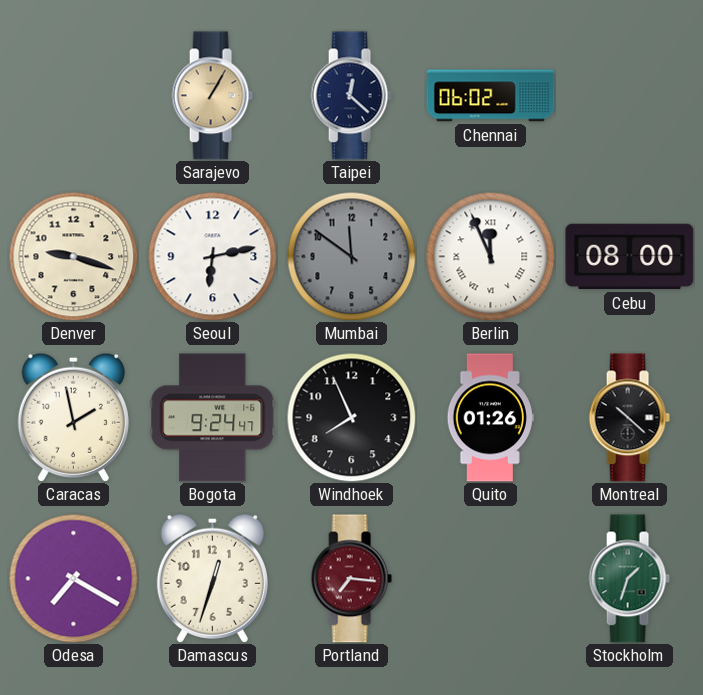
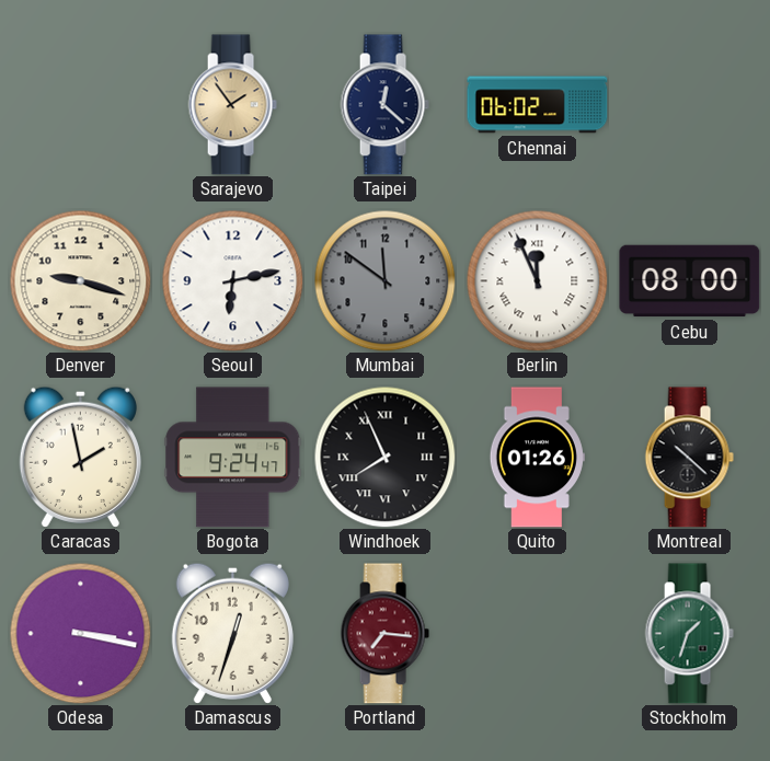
Sarajevo: 1:05 -> 1:54
Windhoek numerals: Arabic -> Roman
Odesa: 7:20 -> 3:17
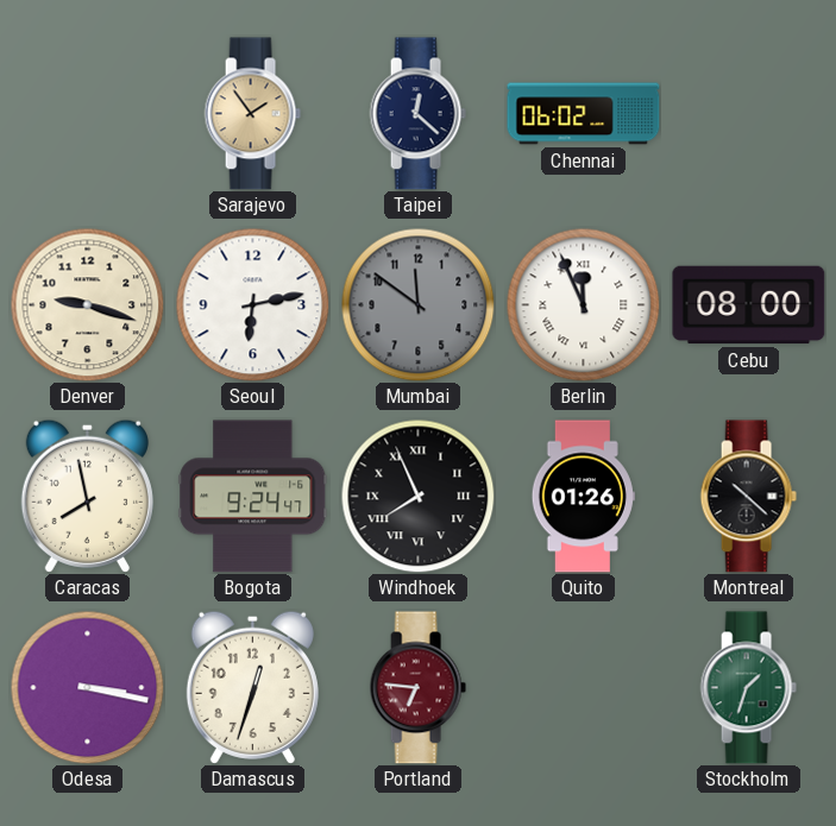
Caracas: 1:58 -> 7:58
Portland: 7:16 -> 6:46
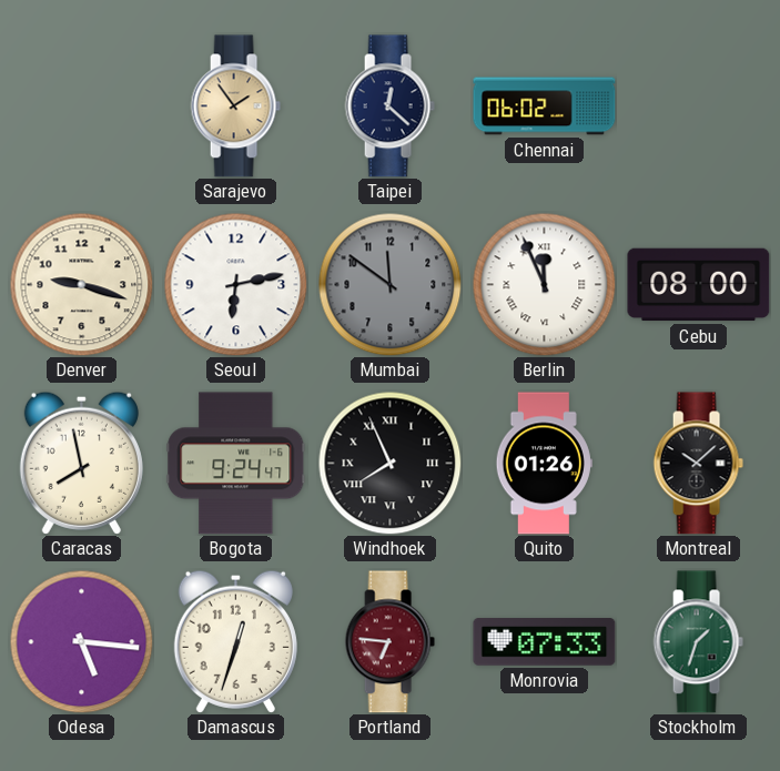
Montreal: 10:22 -> 10:08
Odesa: 3:17 -> 5:16
Monrovia: none -> 07:33
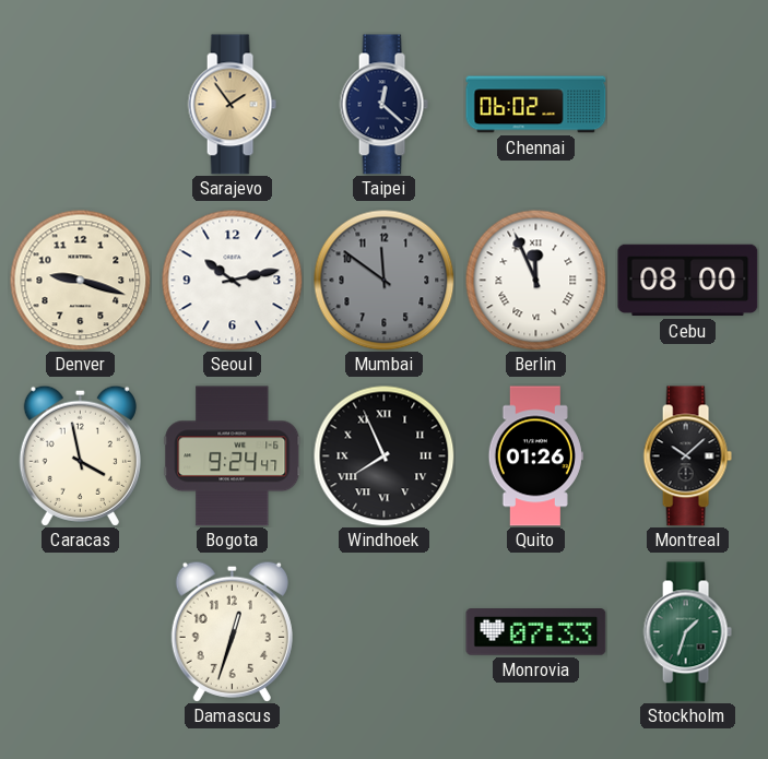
Seoul: 6:13 -> 10:13
Caracas: 7:58 -> 3:58
Odesa: 5:16 -> none
Portland: 6:46 -> none
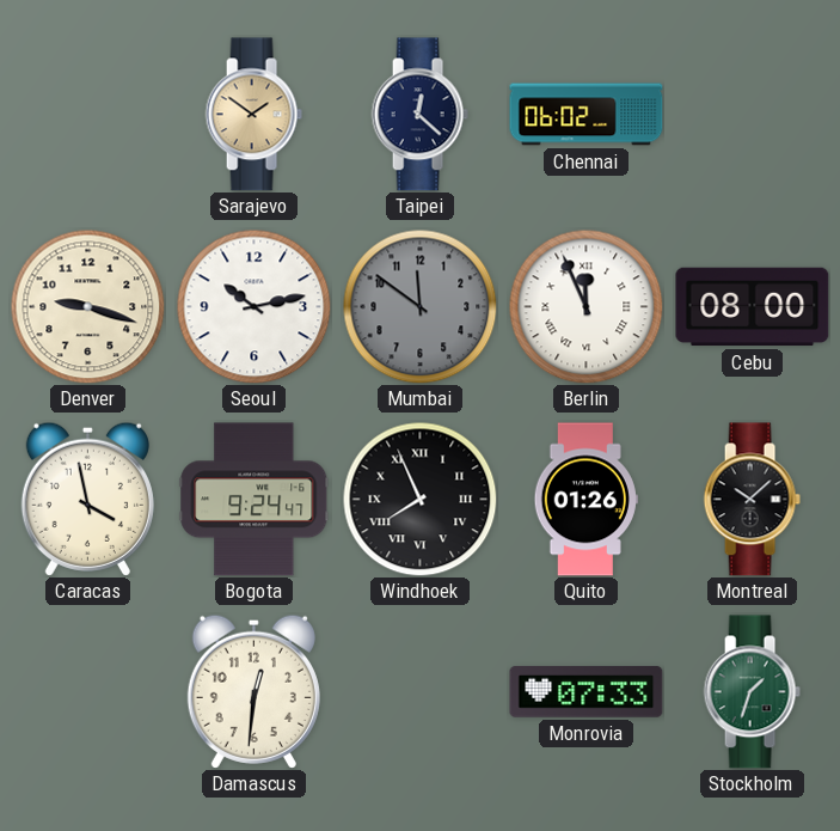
Sarajevo: 1:54 -> 1:51
Damascus: 12:33 -> 12:31
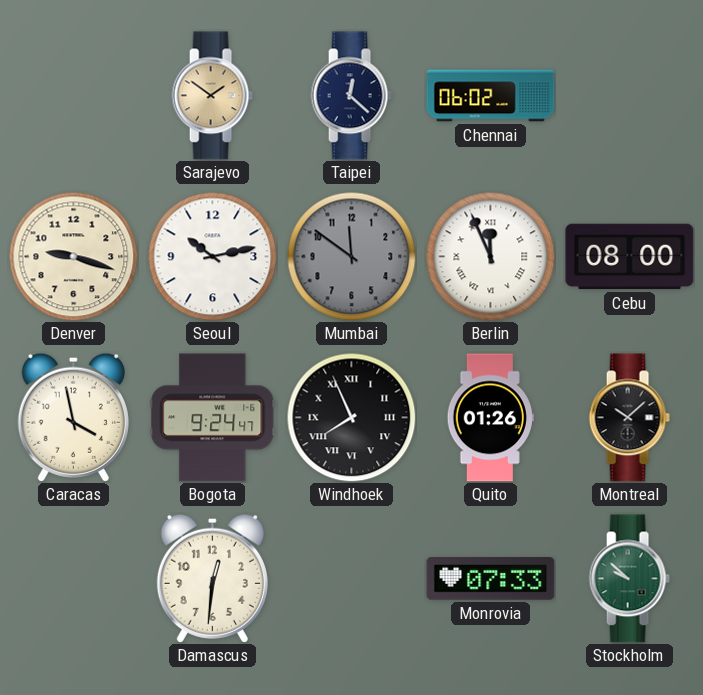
Stockholm: 1:33 -> 9:52
